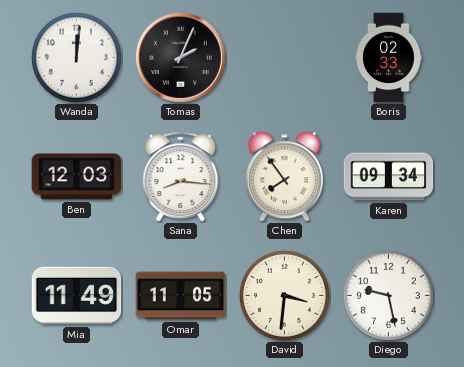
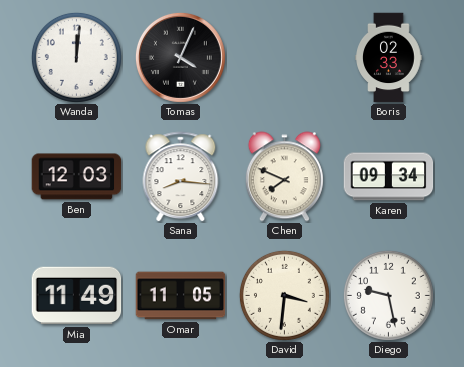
Tomas: 2:04 -> 4:04
Chen: 7:54 -> 7:49
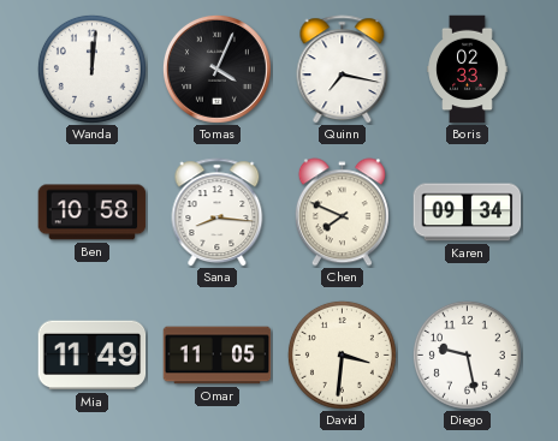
Quinn: none -> 7:17
Ben: 12:03 -> 10:58
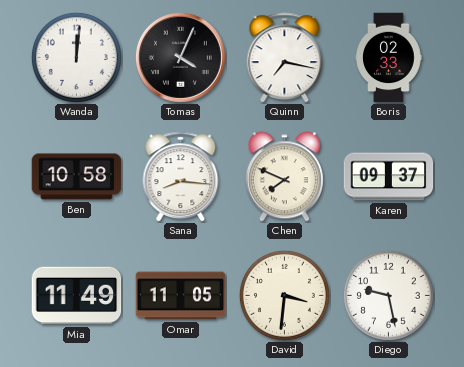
Karen: 09:34 -> 09:37
